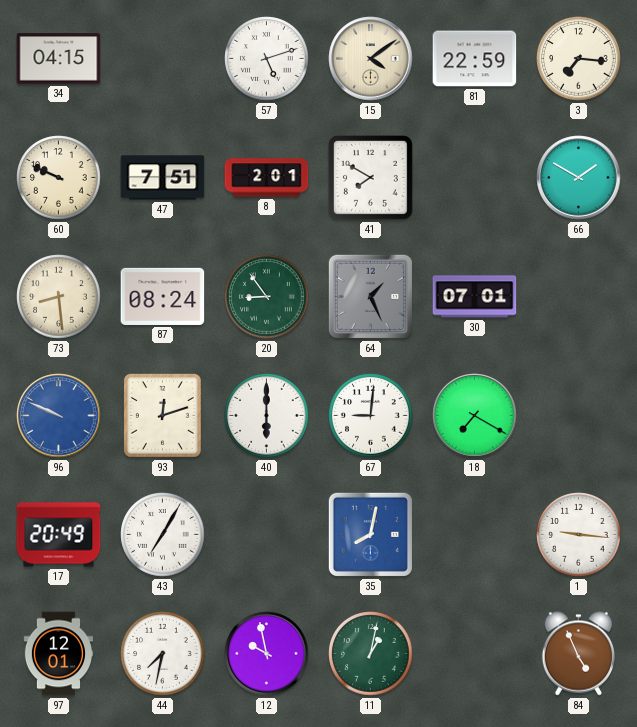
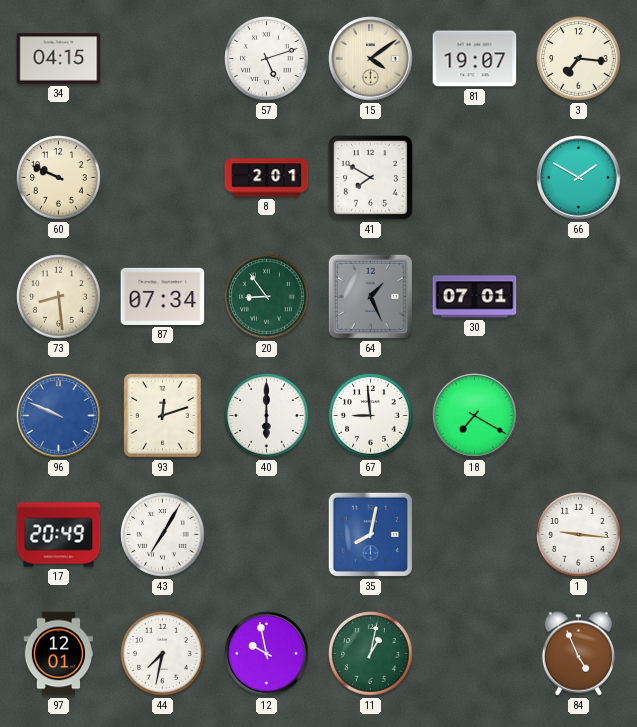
81: 22:59 -> 19:07
47: 7:51 -> none
87: 08:24 -> 07:34
67: 9:01 -> 8:59
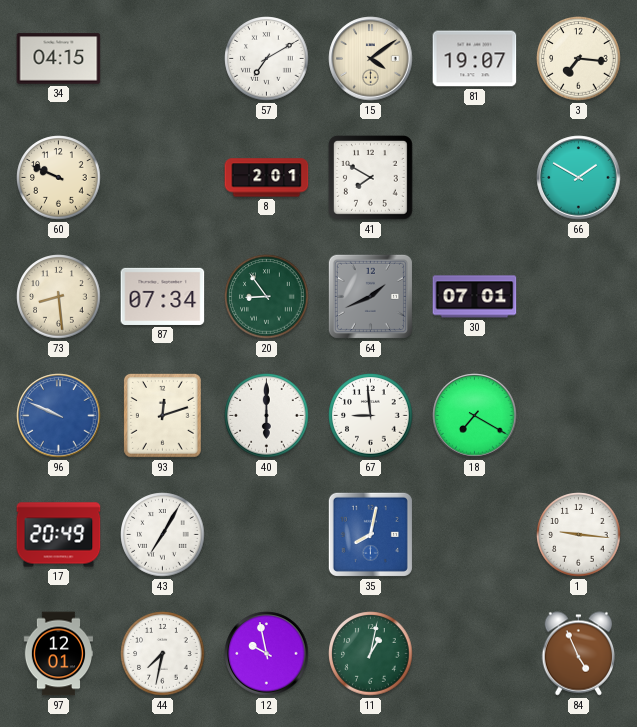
57: 5:12 -> 7:10
64: 1:26 -> 1:41
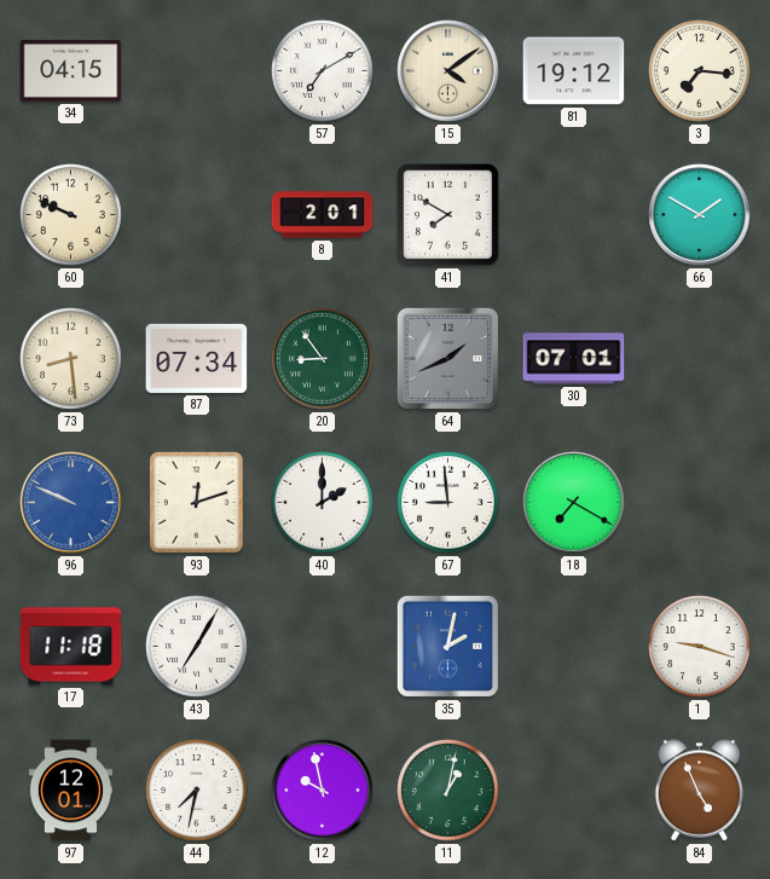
81: 19:07 -> 19:12
40: 6:00 -> 2:00
17: 20:49 -> 11:18
35: 8:02 -> 2:02
1: 9:16 -> 9:18
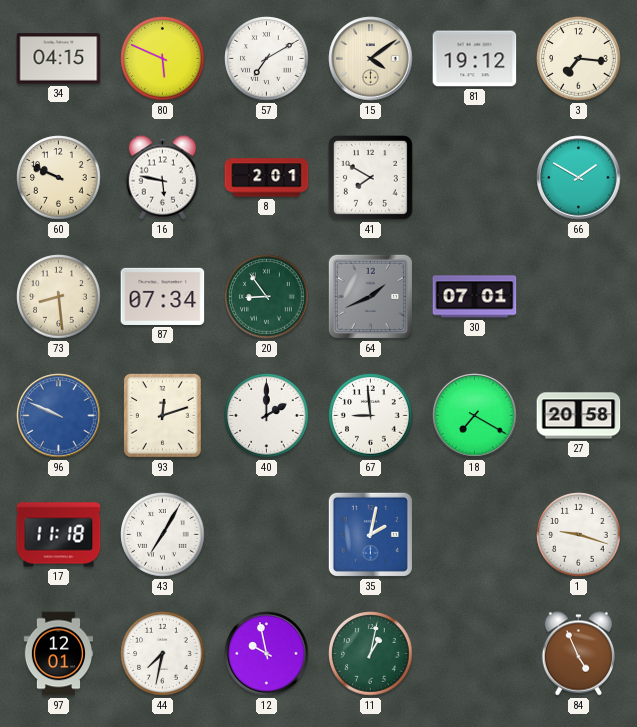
80: none -> 5:49
16: none -> 5:47
27: none -> 20:58
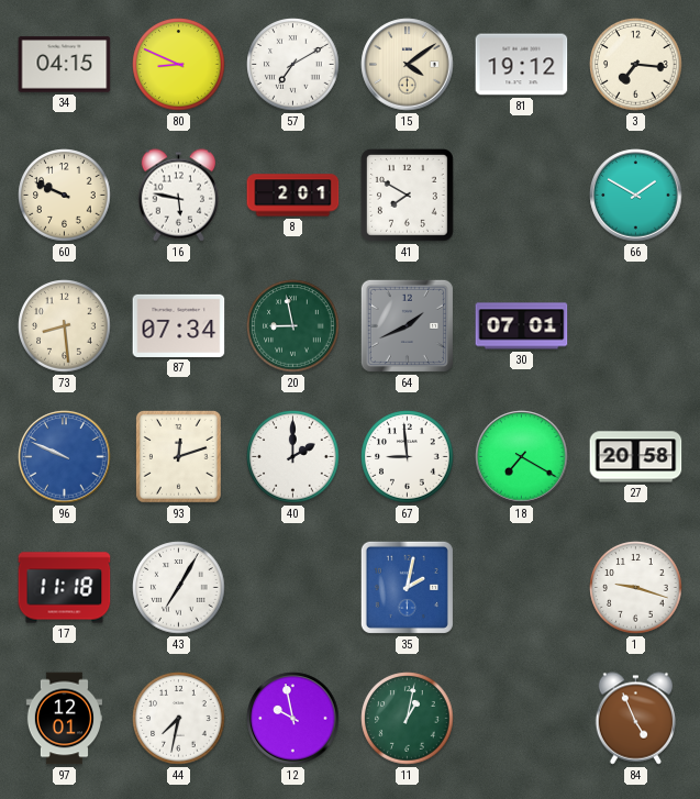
80: 5:49 -> 8:49
20: 8:54 -> 8:58
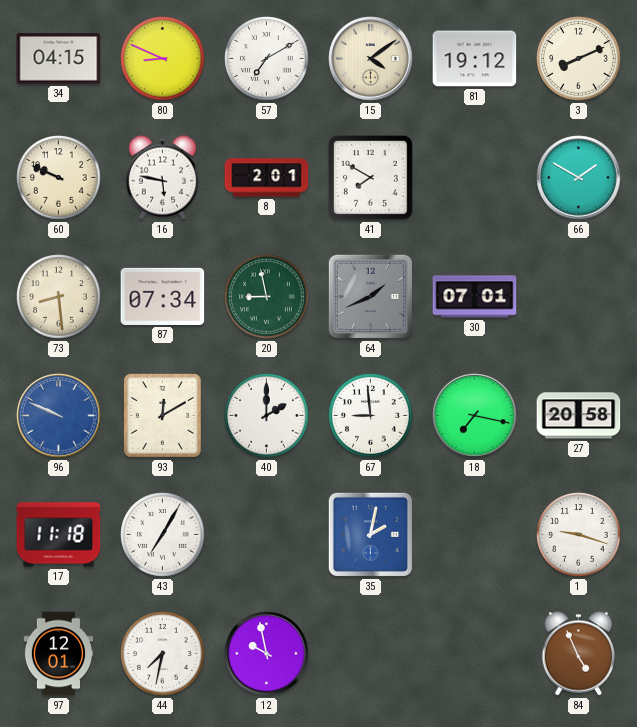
3: 7:16 -> 8:11
93: 12:12 -> 12:10
18: 7:20 -> 7:17
11: 1:02 -> none
